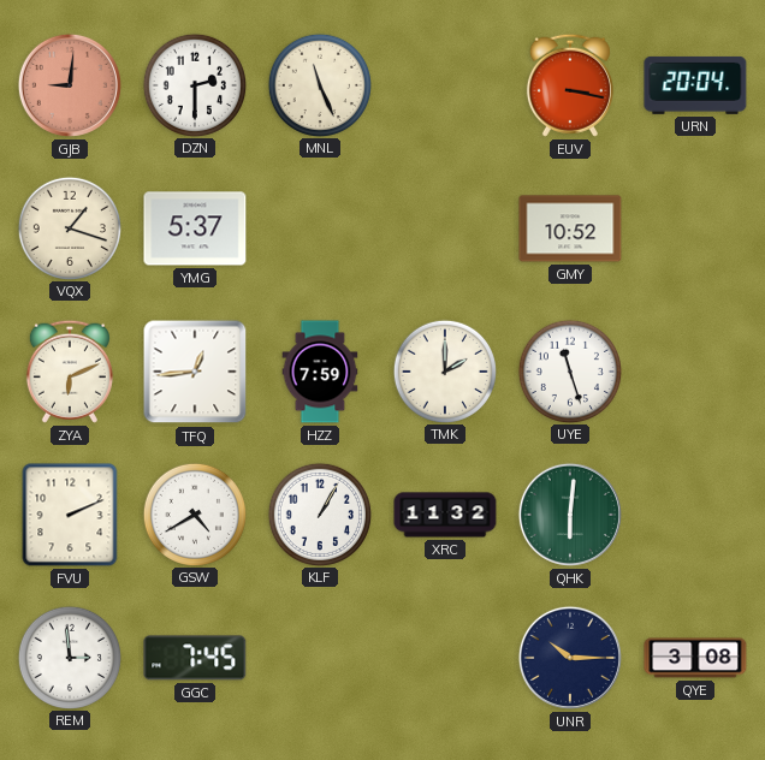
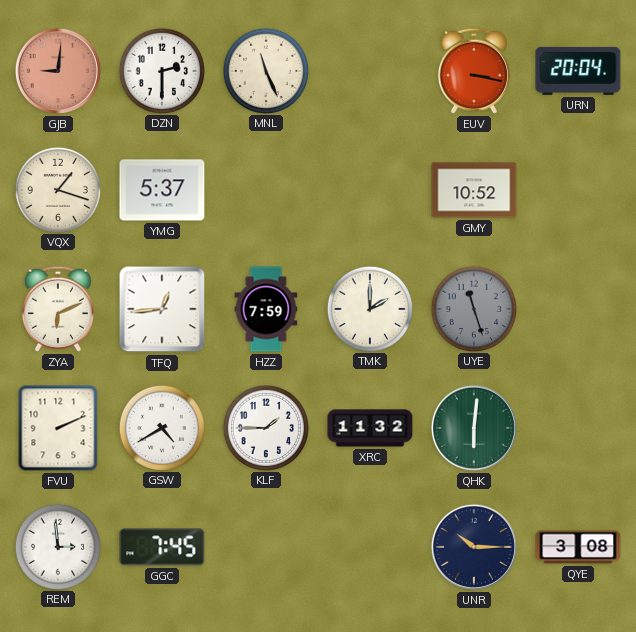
UYE dial: white -> grey
KLF: 1:05 -> 1:45
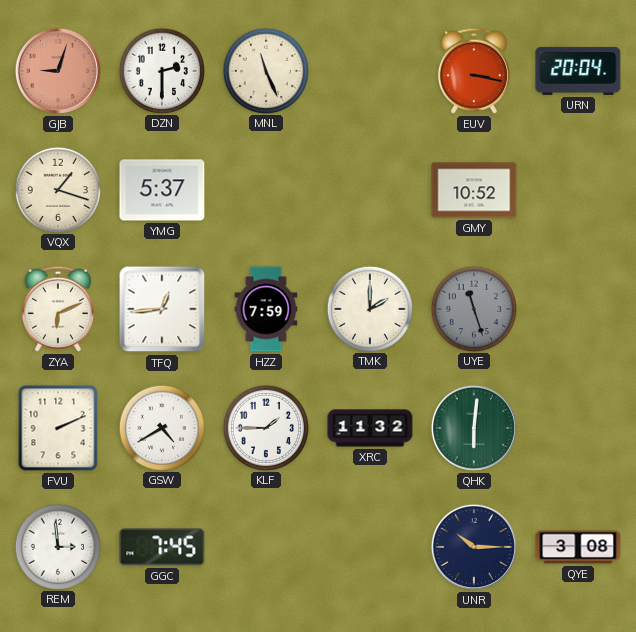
GJB: 9:01 -> 9:03
